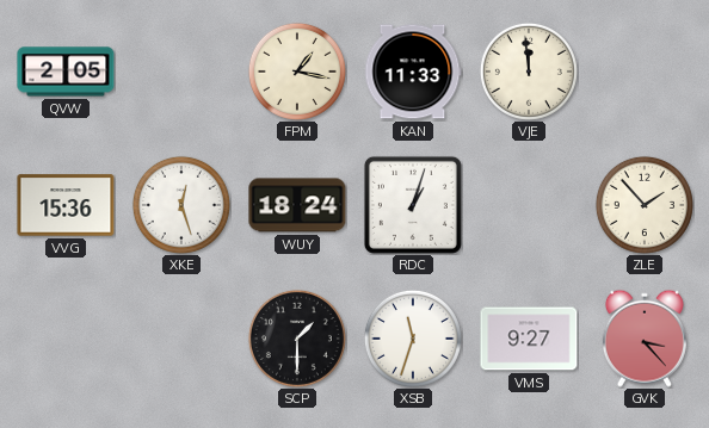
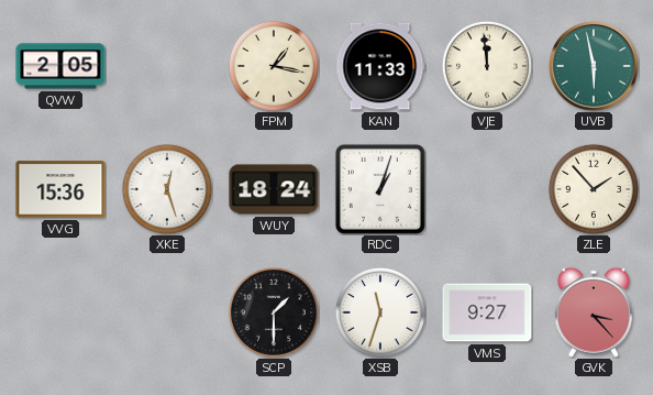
UVB: none -> 5:58
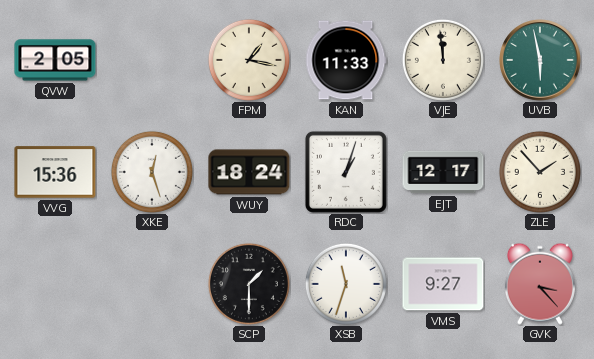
EJT: none -> 12:17
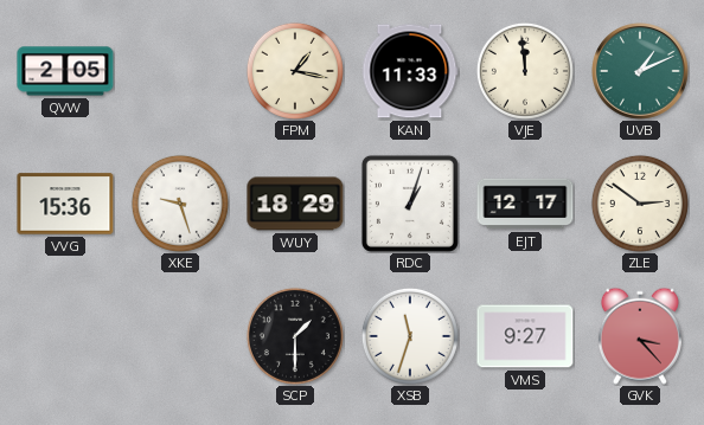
UVB: 5:58 -> 1:11
XKE: 12:27 -> 9:27
WUY: 18:24 -> 18:29
ZLE: 1:53 -> 2:51
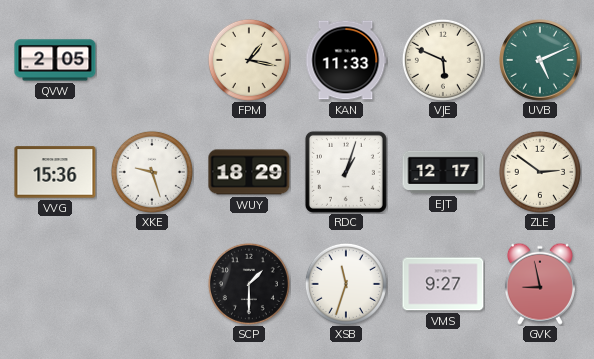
VJE: 11:59 -> 5:49
UVB: 1:11 -> 5:11
GVK: 3:23 -> 8:58
